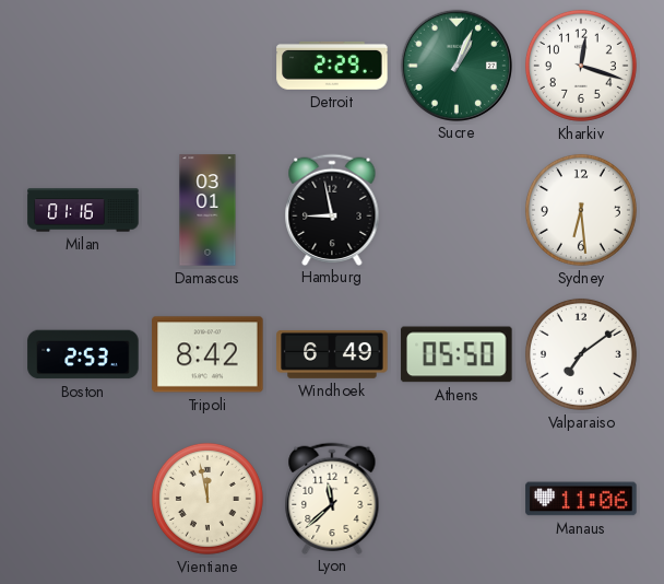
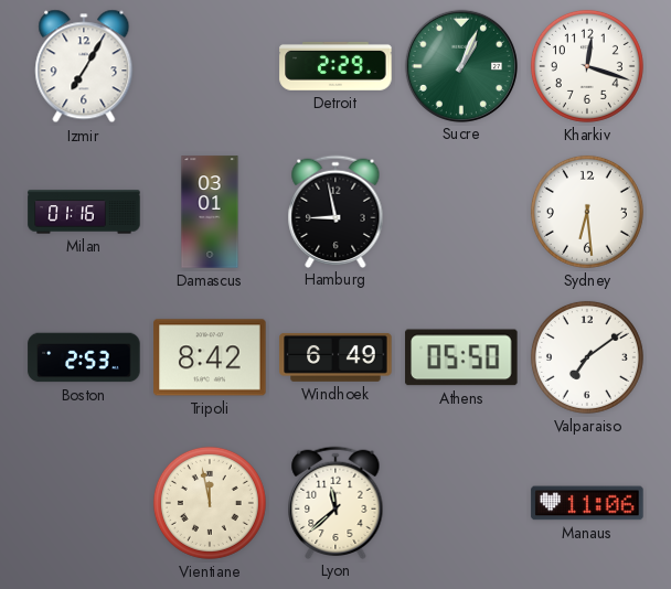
Izmir: none -> 7:05
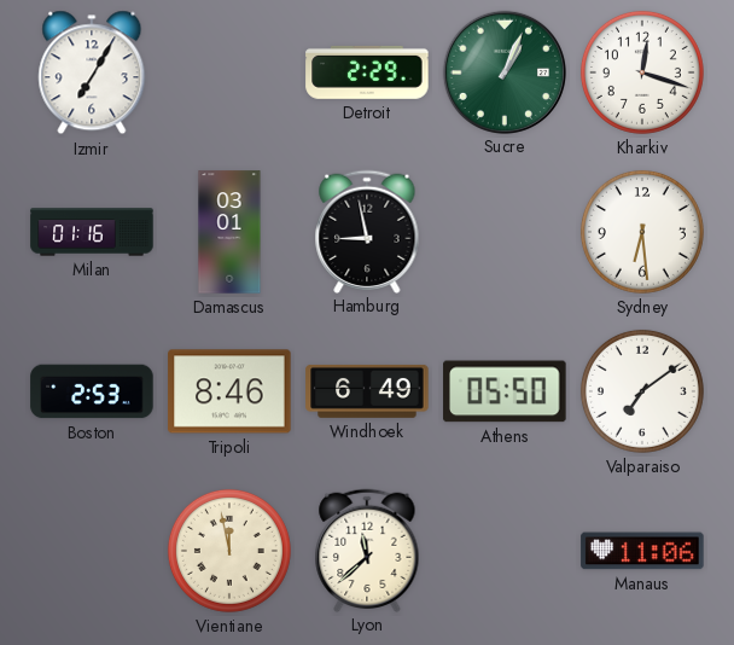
Tripoli: 8:42 -> 8:46
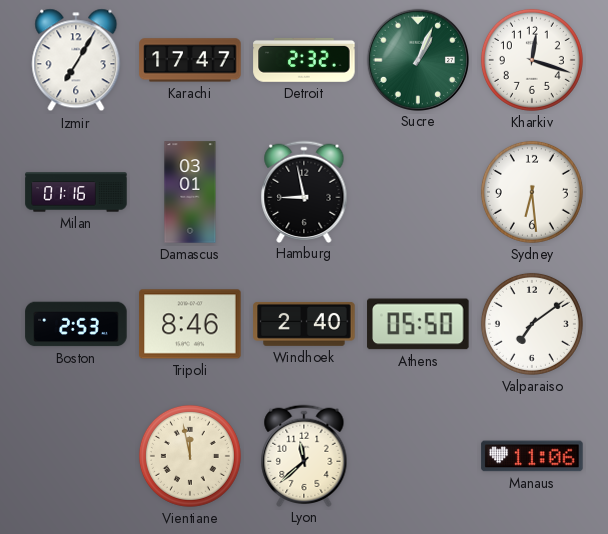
Karachi: none -> 17:47
Detroit: 2:29 -> 2:32
Windhoek: 6:49 -> 2:40
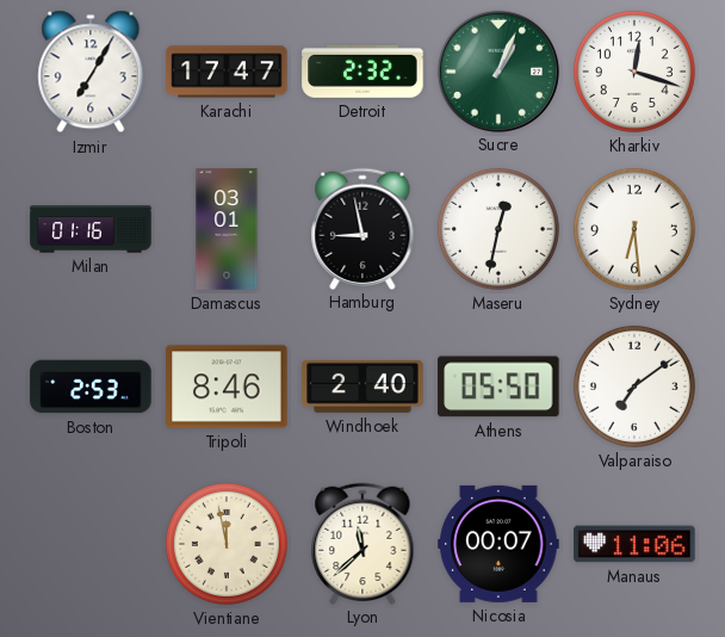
Maseru: none -> 12:32
Nicosia: none -> 00:07
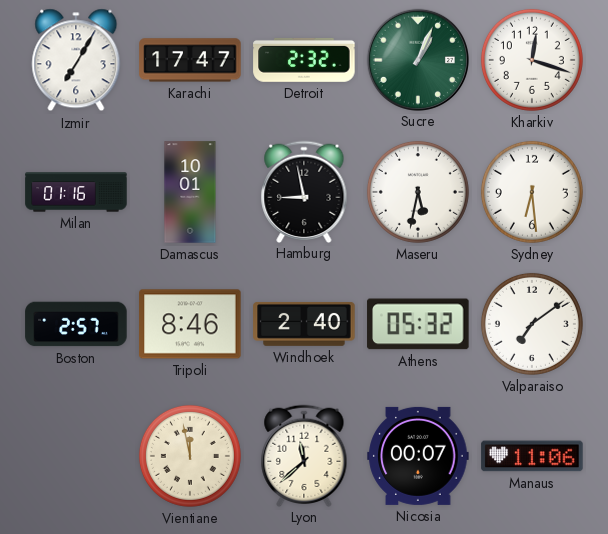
Damascus: 03:01 -> 10:01
Maseru: 12:32 -> 5:32
Boston: 2:53 -> 2:57
Athens: 05:50 -> 05:32
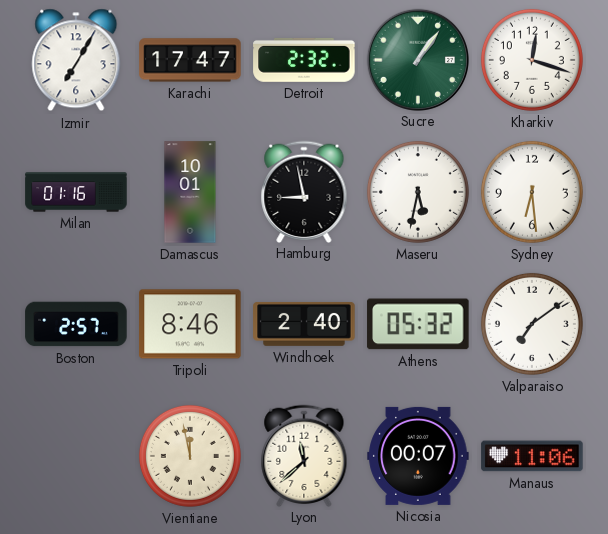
Sucre: 1:04 -> 1:06
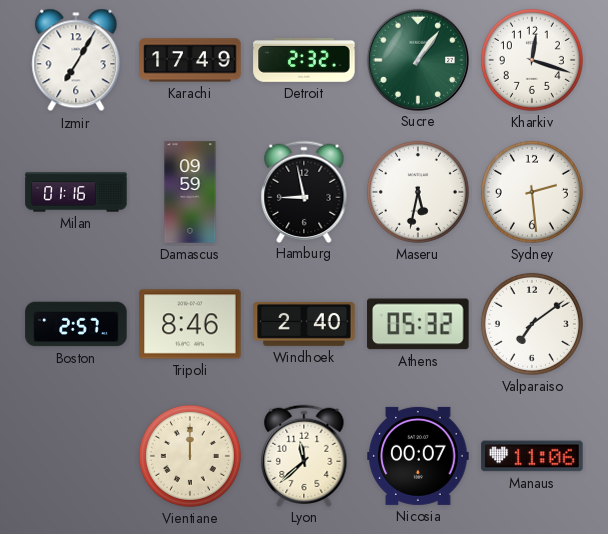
Karachi: 17:47 -> 17:49
Damascus: 10:01 -> 09:59
Sydney: 6:29 -> 2:29
Vientiane: 11:58 -> 12:00
